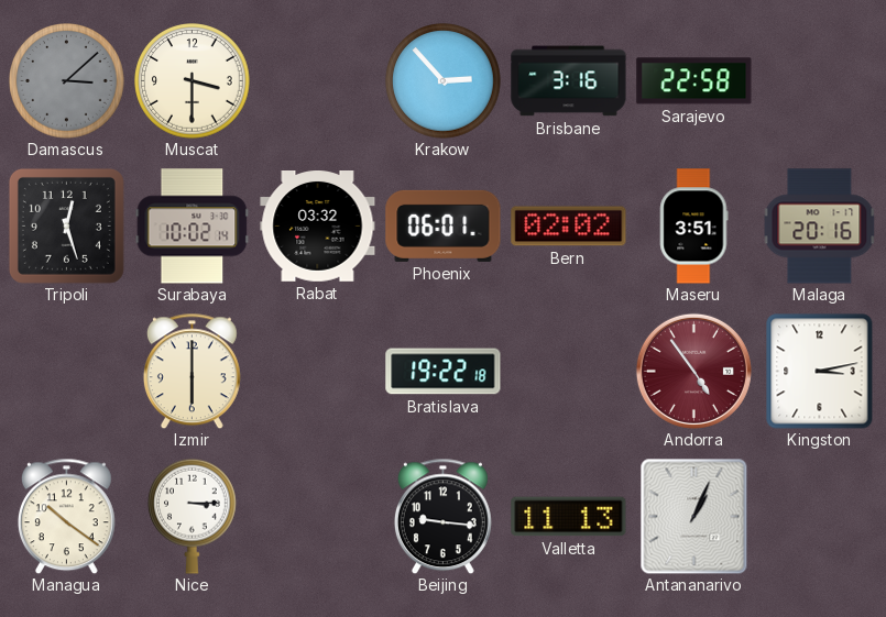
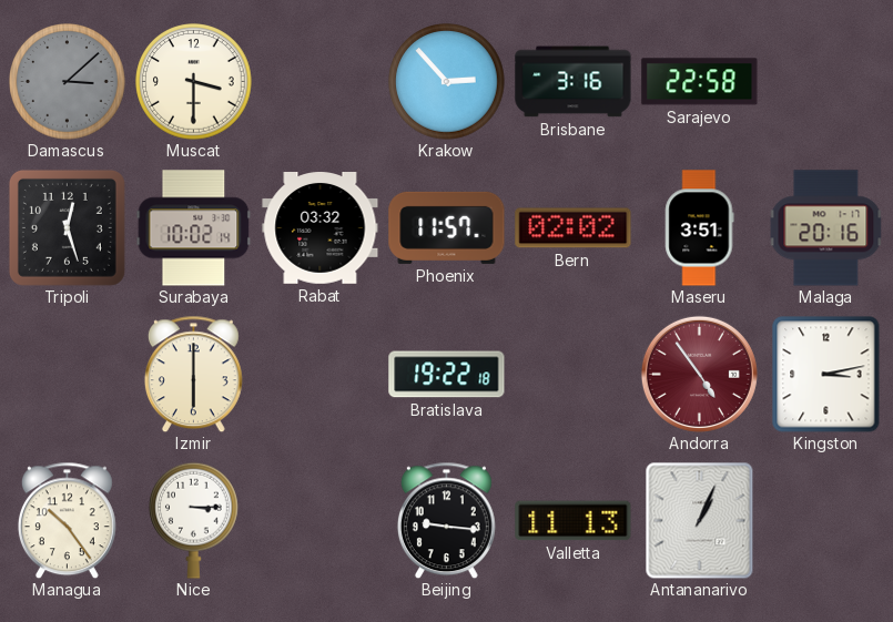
Phoenix: 06:01 -> 11:57
Managua: 10:21 -> 10:24
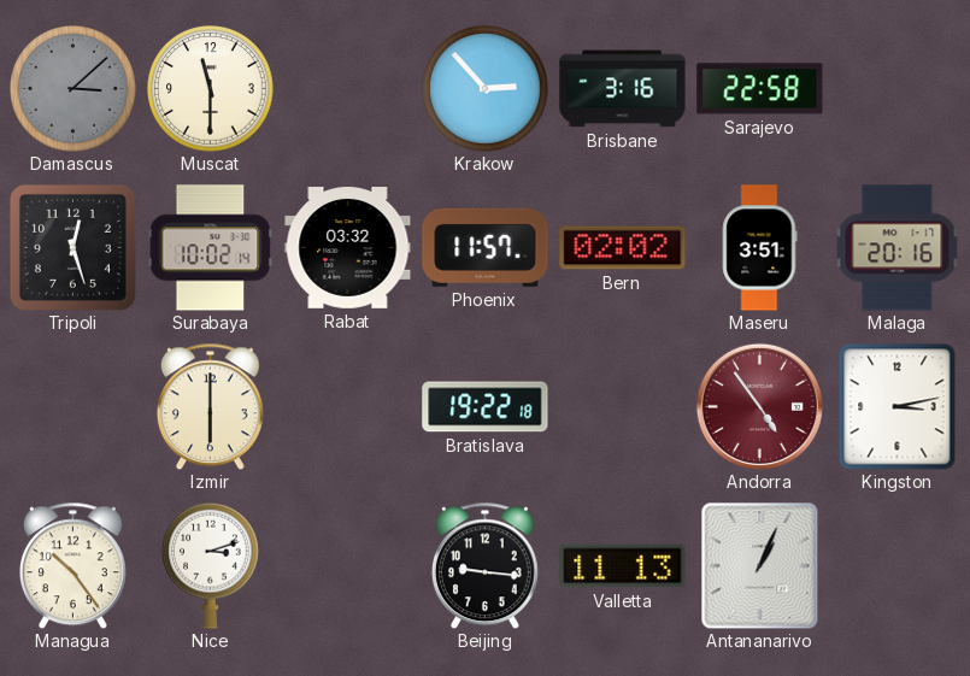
Muscat: 3:30 -> 11:30
Nice: 3:15 -> 3:12
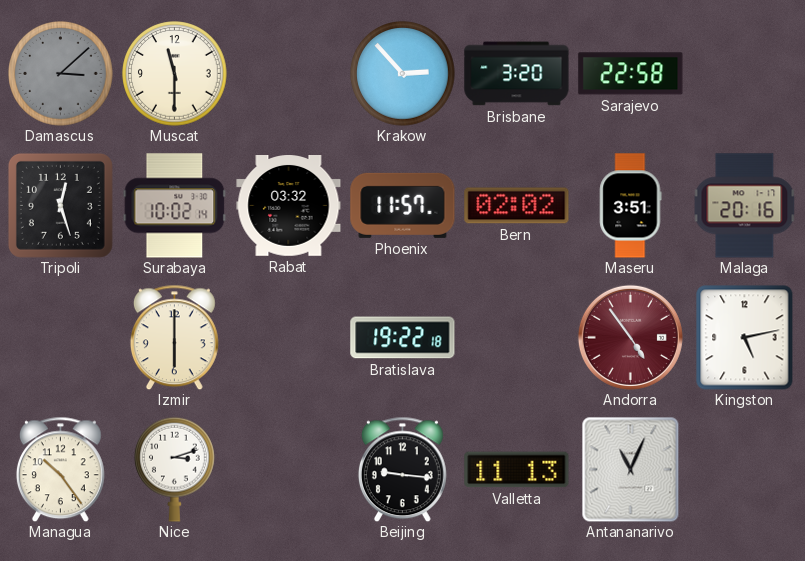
Brisbane: 3:16 -> 3:20
Kingston: 3:13 -> 5:13
Antananarivo: 1:04 -> 11:04
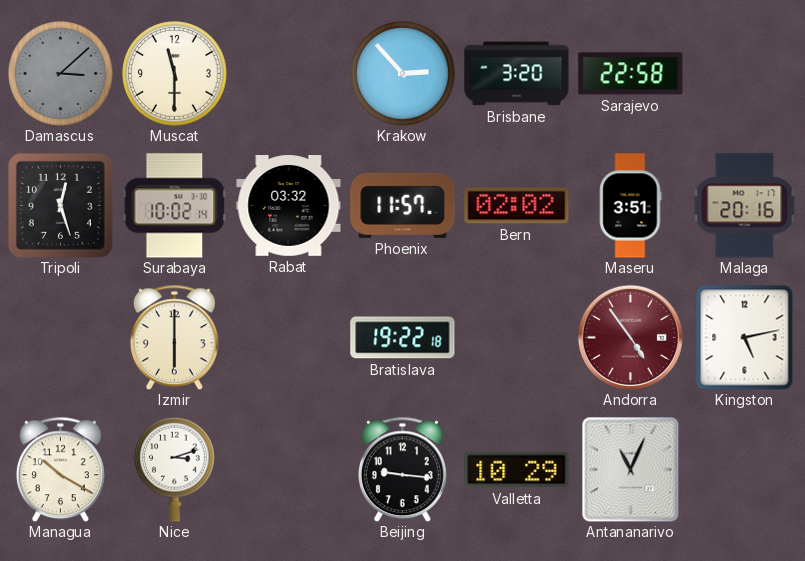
Managua: 10:24 -> 10:20
Valletta: 11:13 -> 10:29
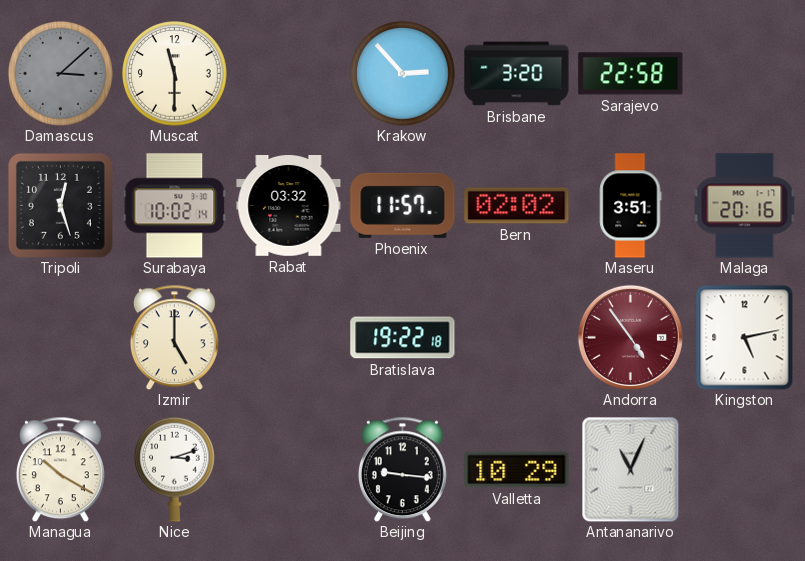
Izmir: 6:00 -> 5:00
